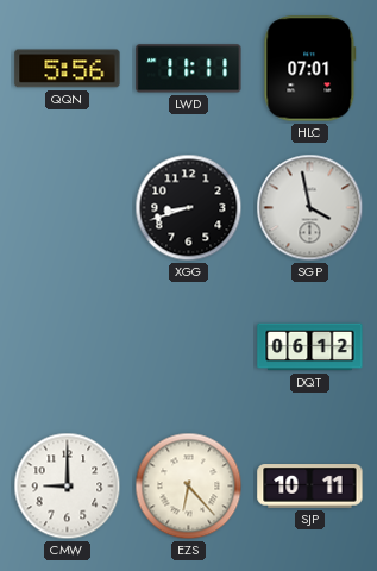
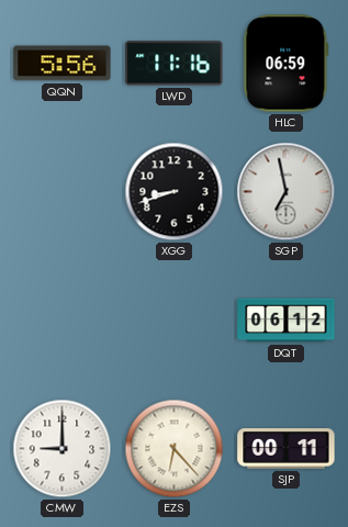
LWD: 11:11 -> 11:16
HLC: 07:01 -> 06:59
SGP: 3:58 -> 6:58
SJP: 10:11 -> 00:11
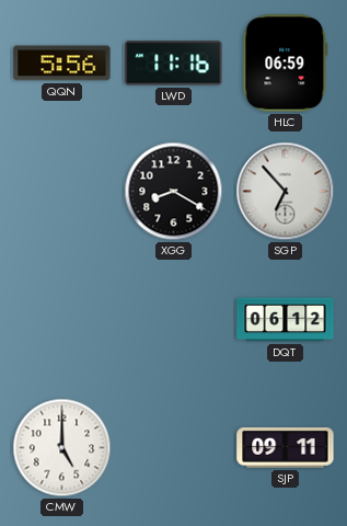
XGG: 8:42 -> 8:20
SGP: 6:58 -> 6:53
CMW: 9:00 -> 5:00
EZS: 6:23 -> none
SJP: 00:11 -> 09:11
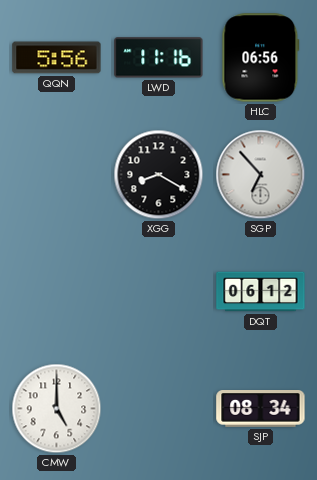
HLC: 06:59 -> 06:56
SJP: 09:11 -> 08:34
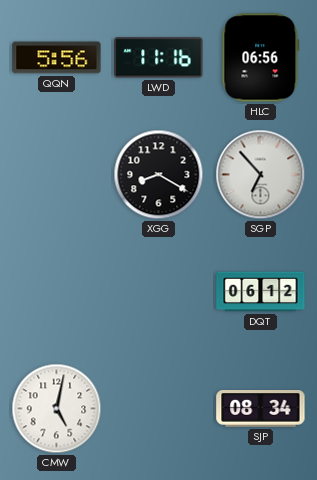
CMW: 5:00 -> 5:02
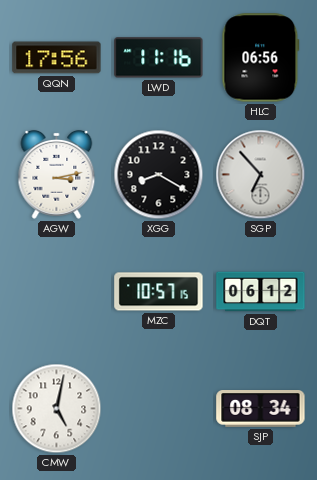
QQN: 5:56 -> 17:56
AGW: none -> 3:13
MZC: none -> 10:57
